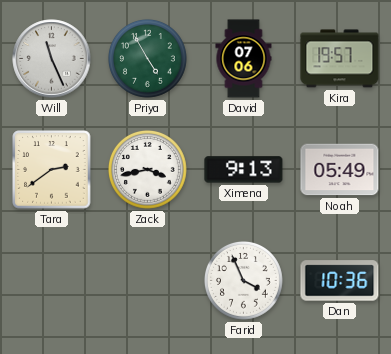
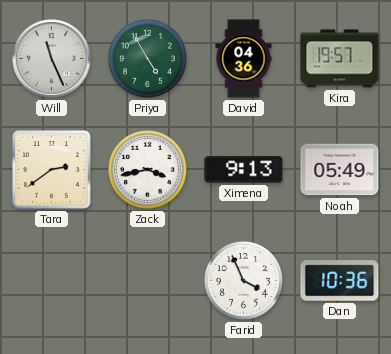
David: 07:06 -> 04:36
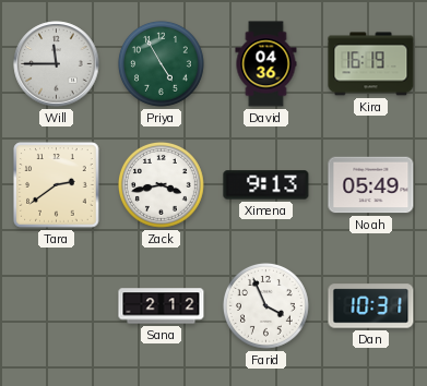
Will: 11:26 -> 11:45
Kira: 19:57 -> 16:19
Sana: none -> 2:12
Dan: 10:36 -> 10:31
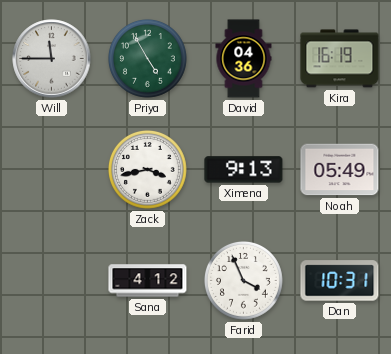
Tara: 2:39 -> none
Sana: 2:12 -> 4:12
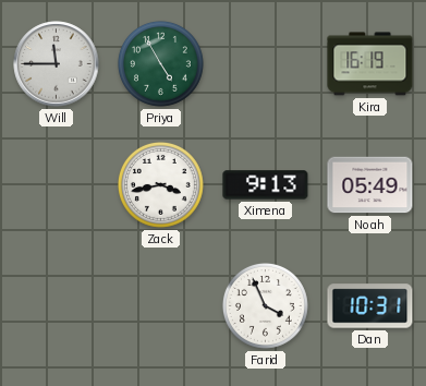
David: 04:36 -> none
Sana: 4:12 -> none
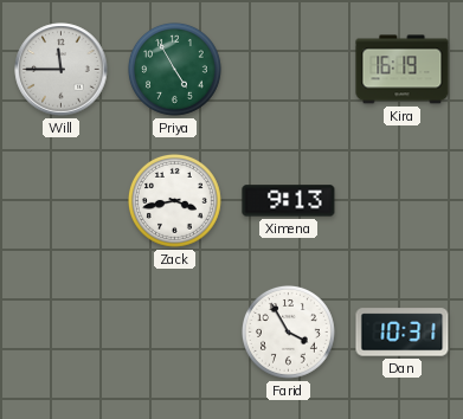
Noah: 05:49 -> none
Farid: 3:56 -> 3:55
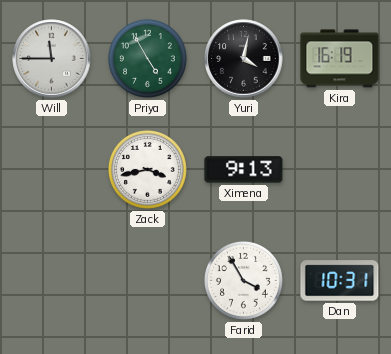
Yuri: none -> 4:02
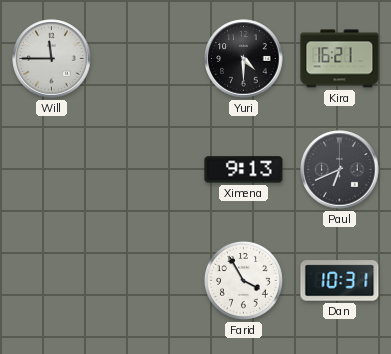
Priya: 4:55 -> none
Yuri: 4:02 -> 4:30
Kira: 16:19 -> 16:21
Zack: 3:43 -> none
Paul: none -> 6:41
